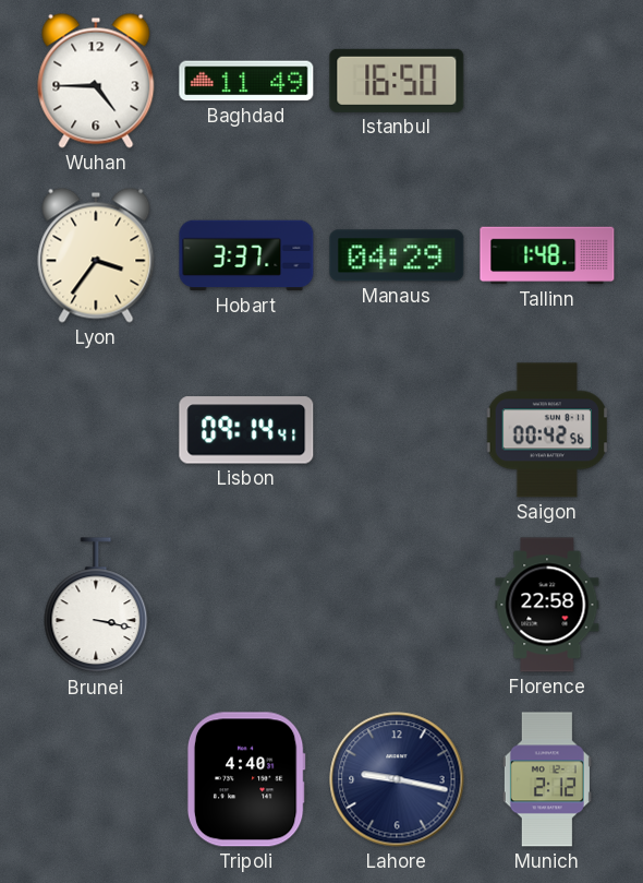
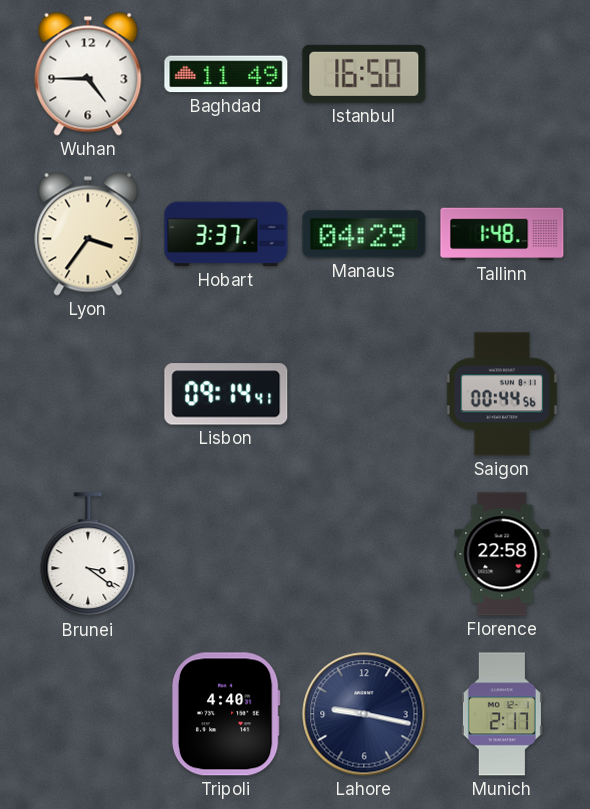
Saigon: 00:42 -> 00:44
Brunei: 3:17 -> 3:21
Munich: 2:12 -> 2:17
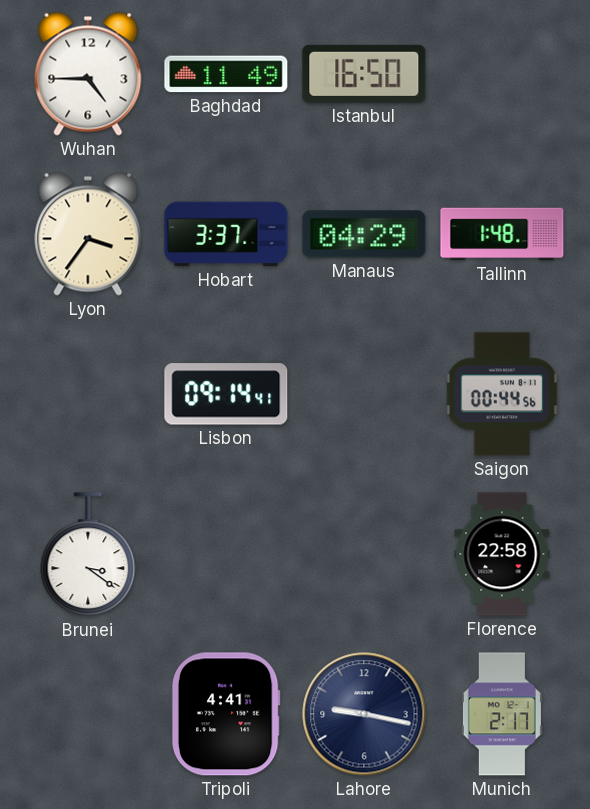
Tripoli: 4:40 -> 4:41
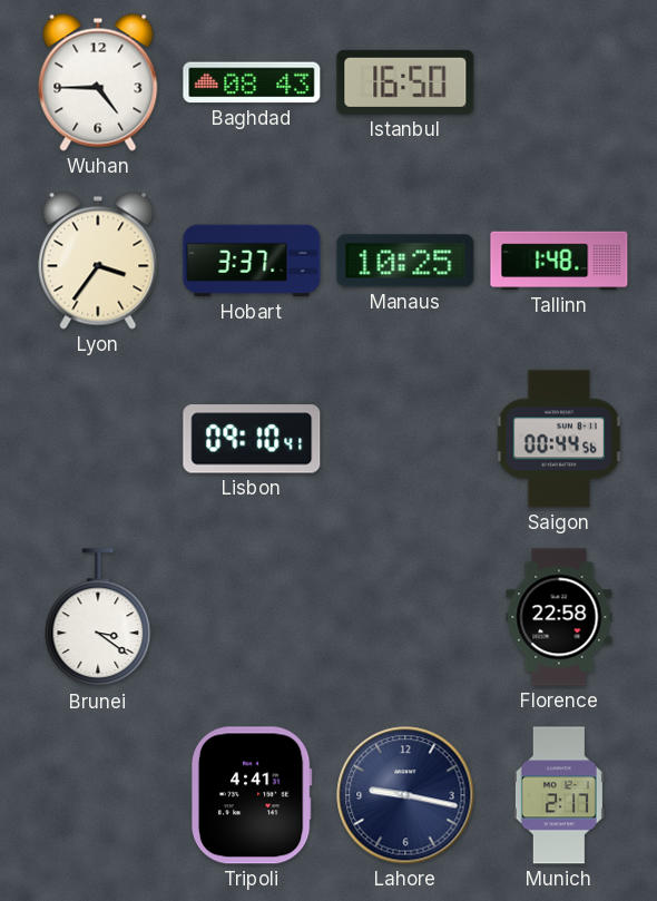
Baghdad: 11:49 -> 08:43
Manaus: 04:29 -> 10:25
Lisbon: 09:14 -> 09:10
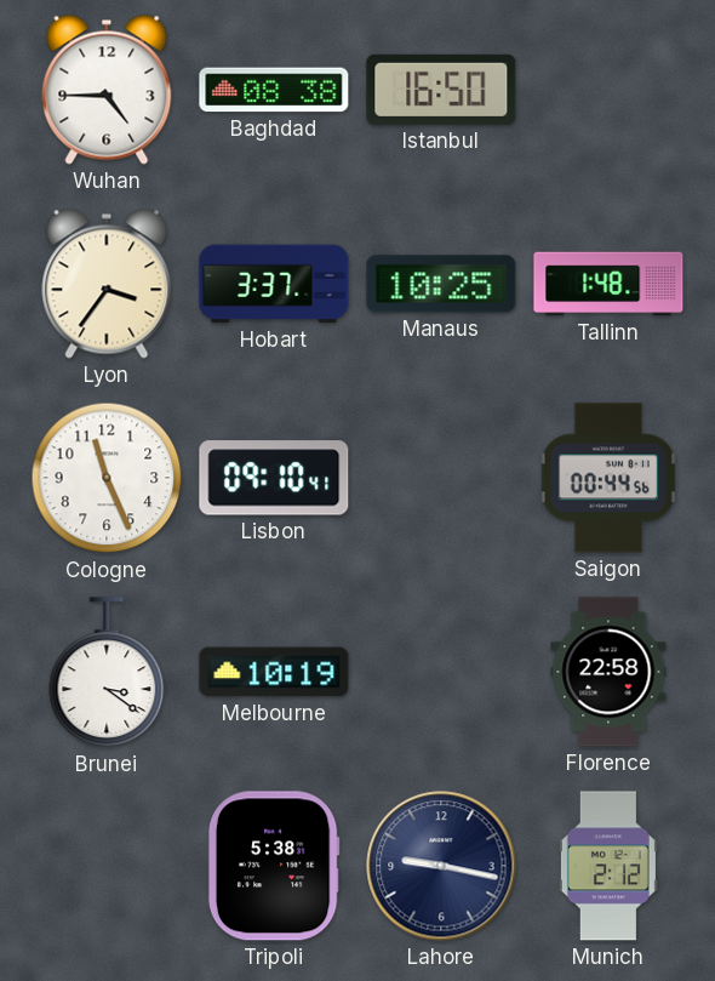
Baghdad: 08:43 -> 08:38
Cologne: none -> 11:26
Melbourne: none -> 10:19
Tripoli: 4:41 -> 5:38
Munich: 2:17 -> 2:12
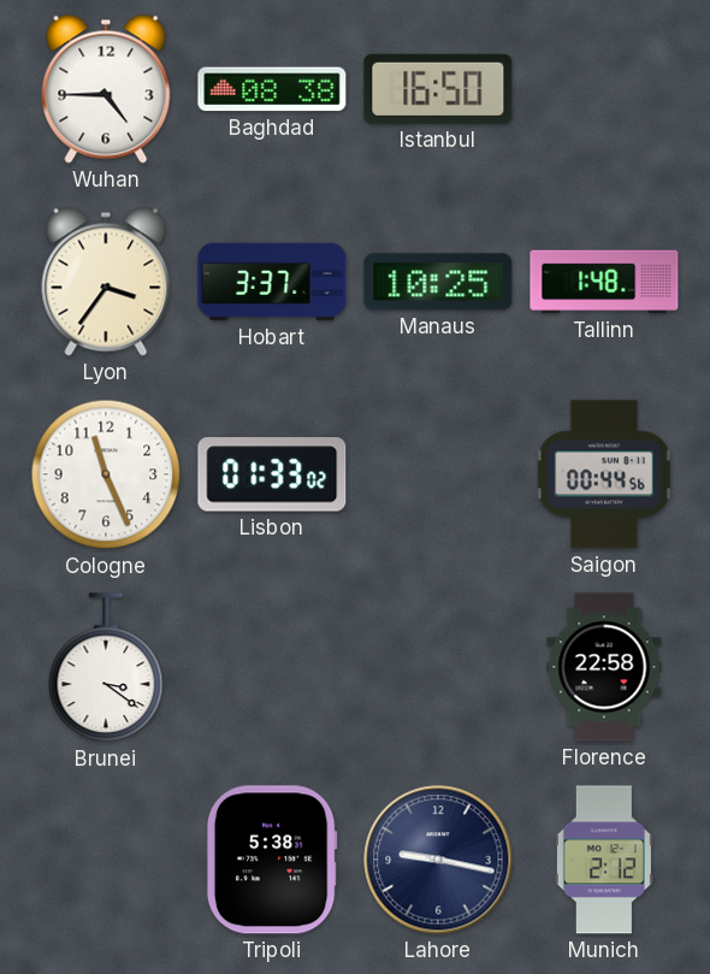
Lisbon: 09:10 -> 01:33
Melbourne: 10:19 -> none
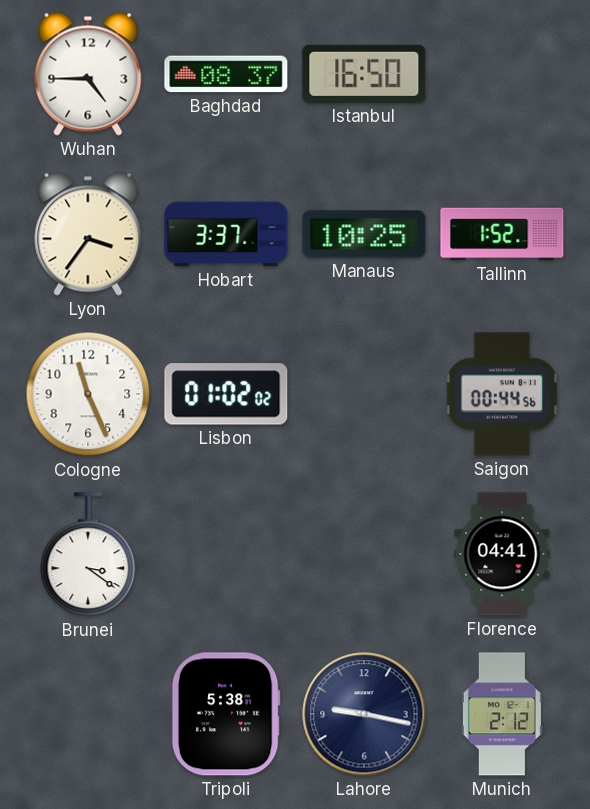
Baghdad: 08:38 -> 08:37
Tallinn: 1:48 -> 1:52
Lisbon: 01:33 -> 01:02
Florence: 22:58 -> 04:41
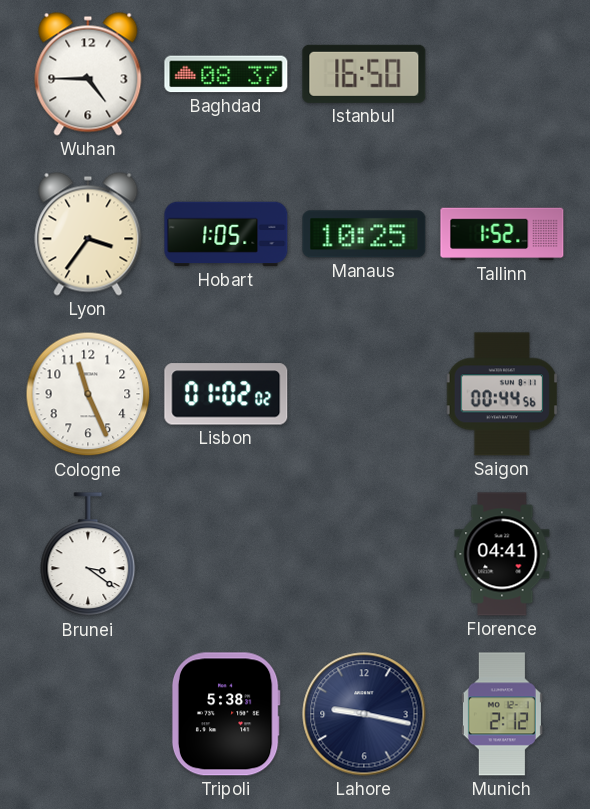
Hobart: 3:37 -> 1:05
